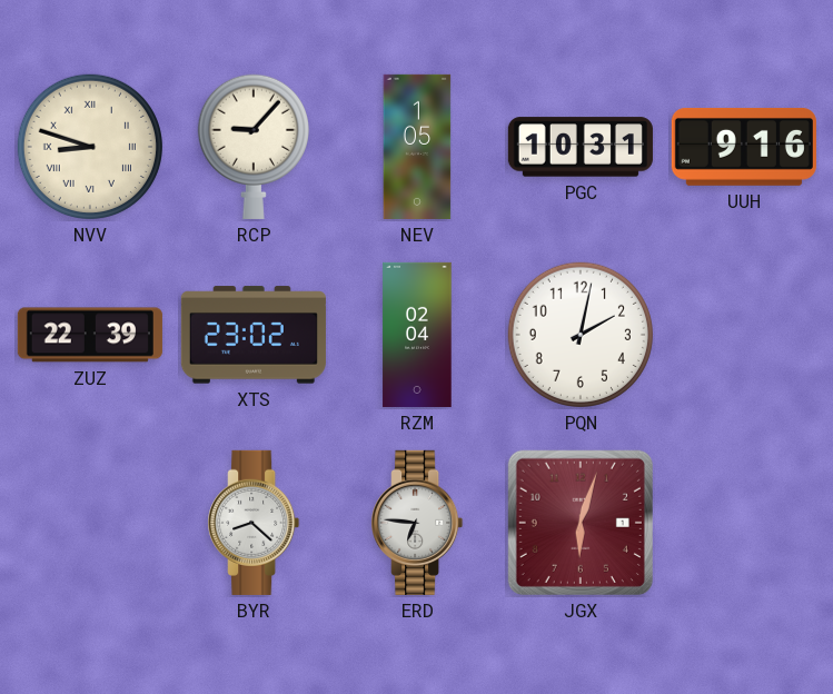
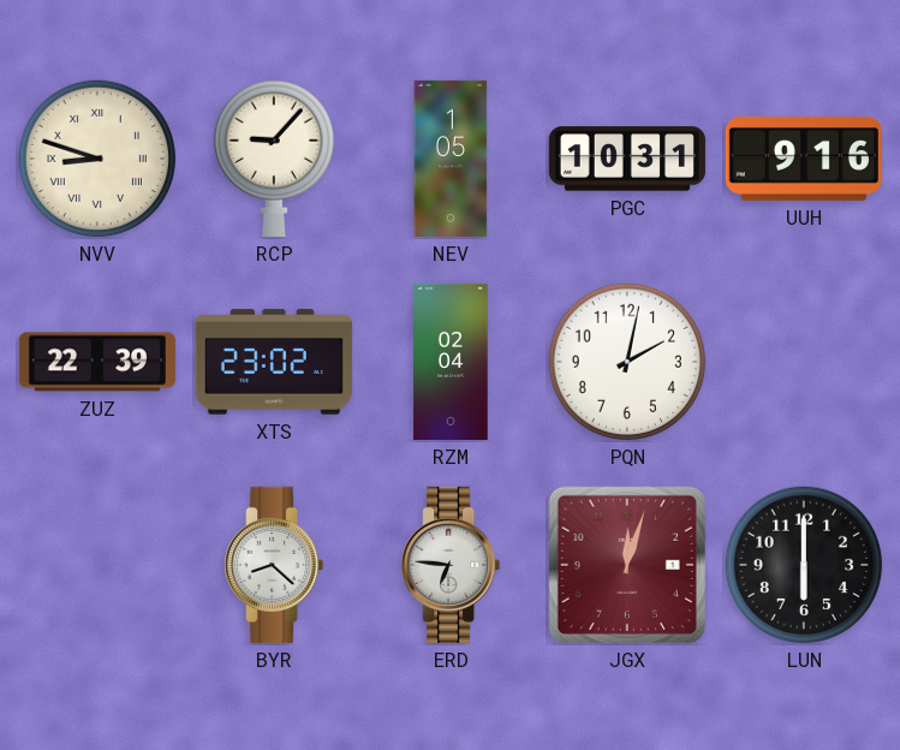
JGX: 6:03 -> 12:03
LUN: none -> 6:00
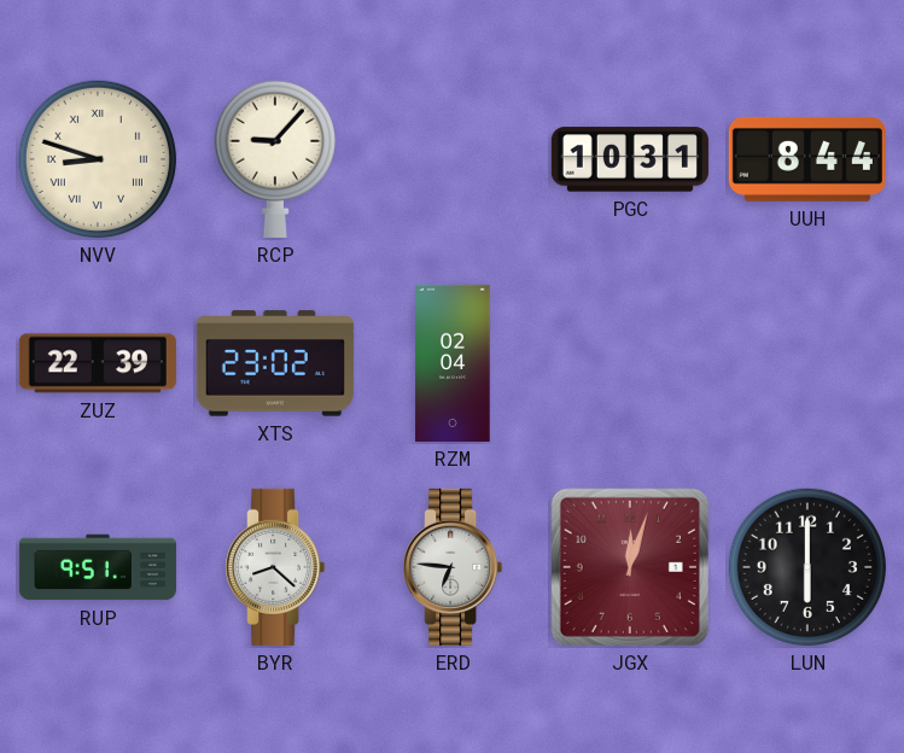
NEV: 1:05 -> none
UUH: 9:16 -> 8:44
PQN: 2:02 -> none
RUP: none -> 9:51
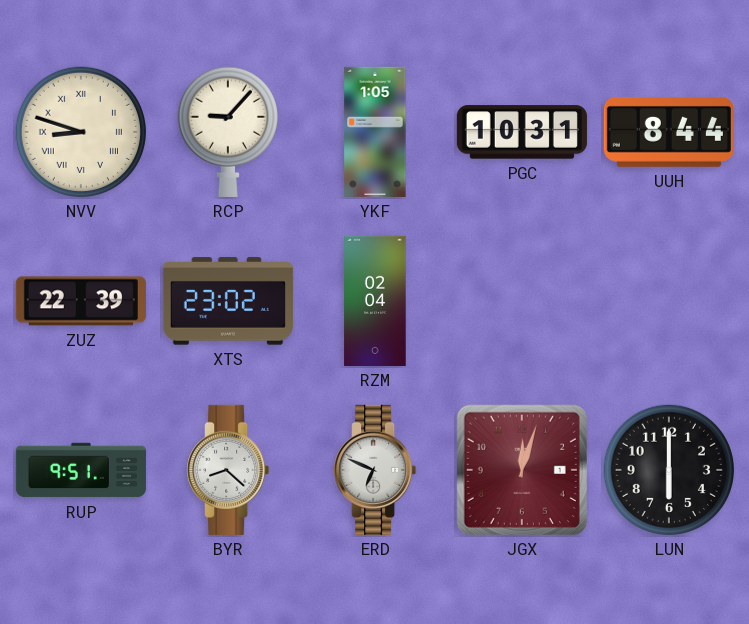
YKF: none -> 1:05
ERD: 6:46 -> 6:49
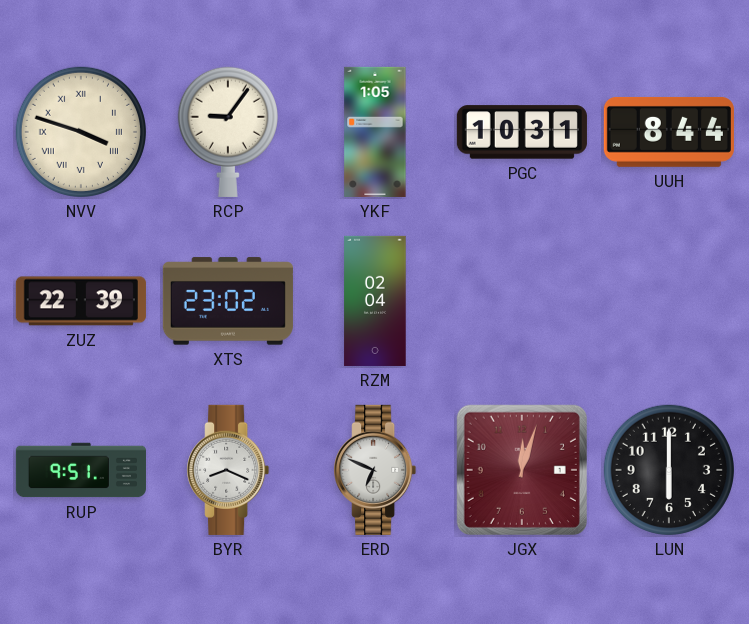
NVV: 8:48 -> 3:48
RCP: 9:07 -> 9:06
BYR: 8:22 -> 8:19
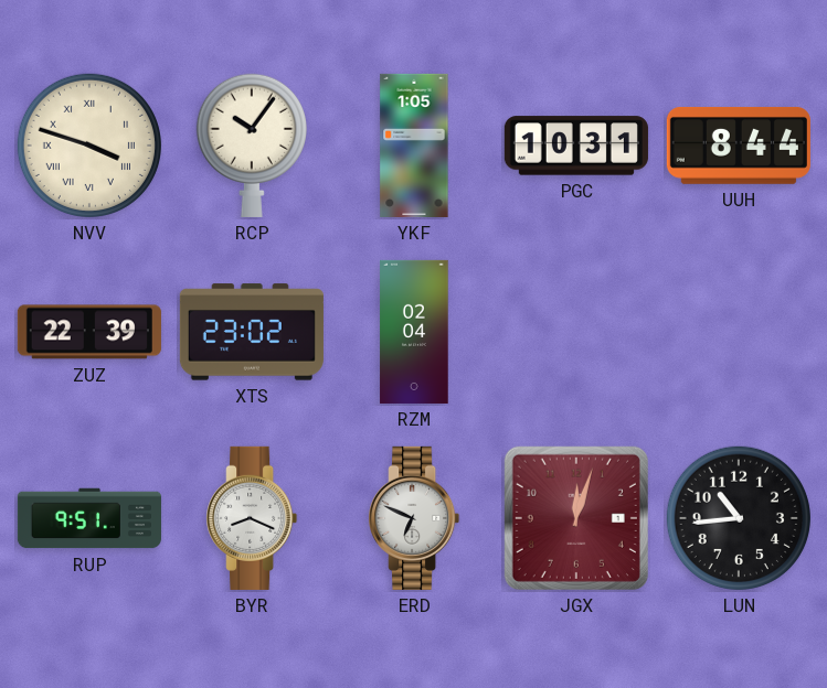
RCP: 9:06 -> 10:06
LUN: 6:00 -> 10:44
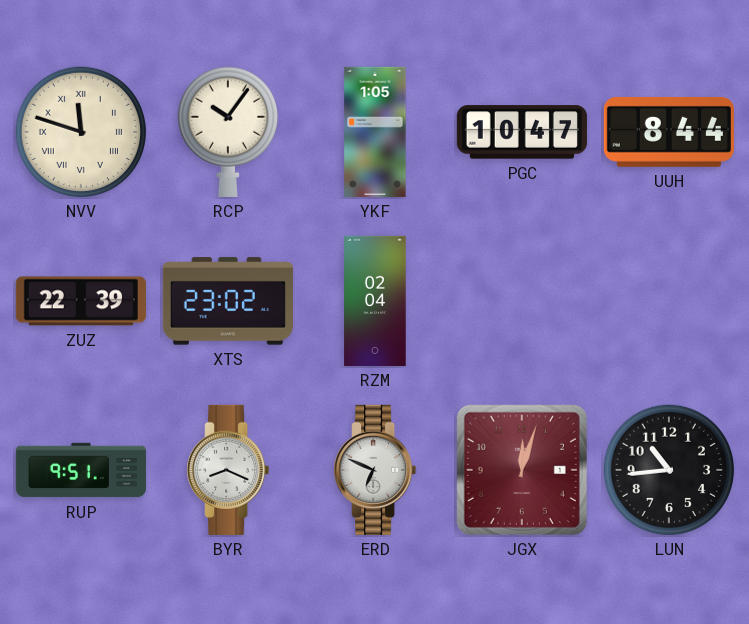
NVV: 3:48 -> 11:48
PGC: 10:31 -> 10:47
